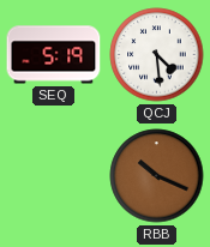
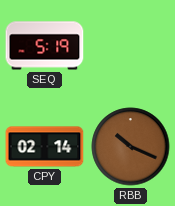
QCJ: 4:29 -> none
CPY: none -> 02:14
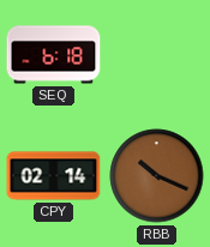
SEQ: 5:19 -> 6:18
